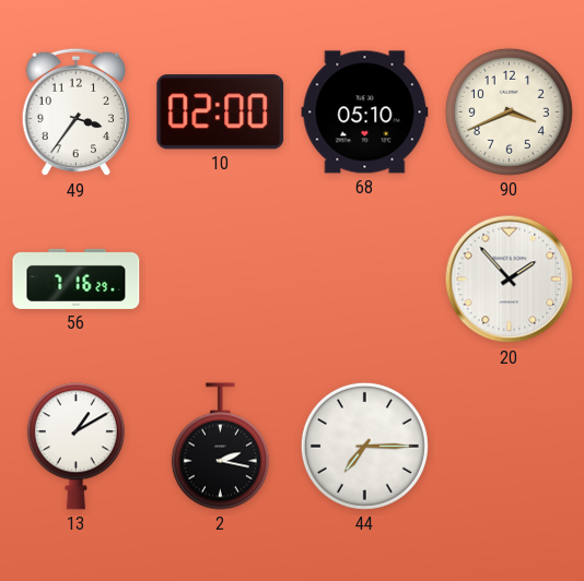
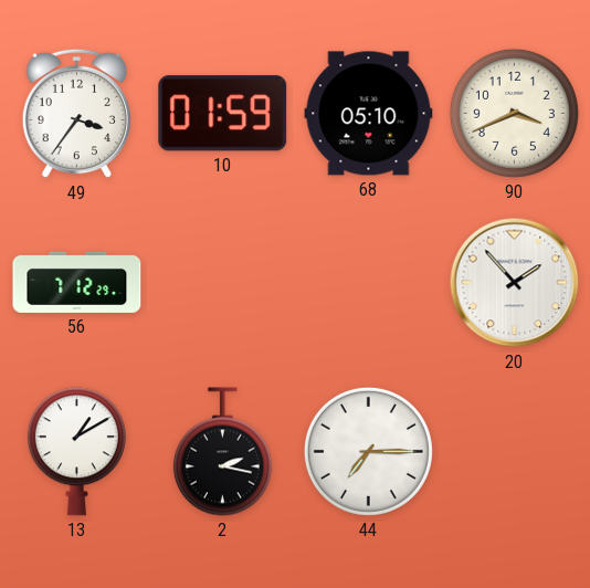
10: 02:00 -> 01:59
56: 7:16 -> 7:12
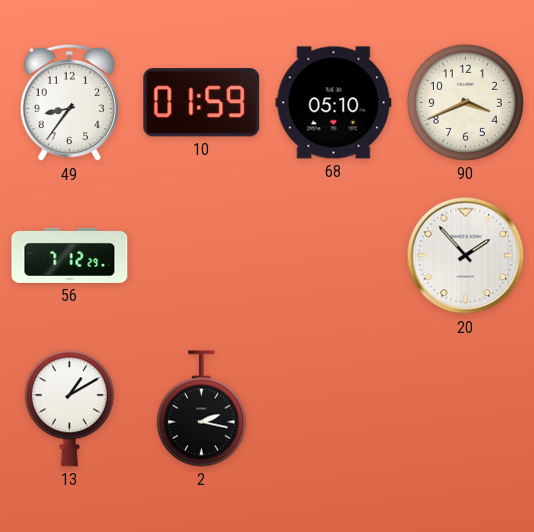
49: 3:36 -> 8:36
44: 7:15 -> none
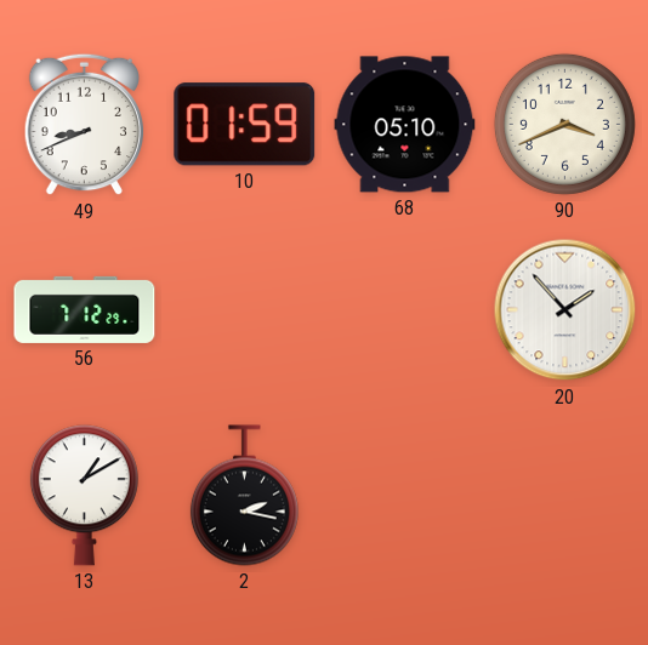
49: 8:36 -> 8:41
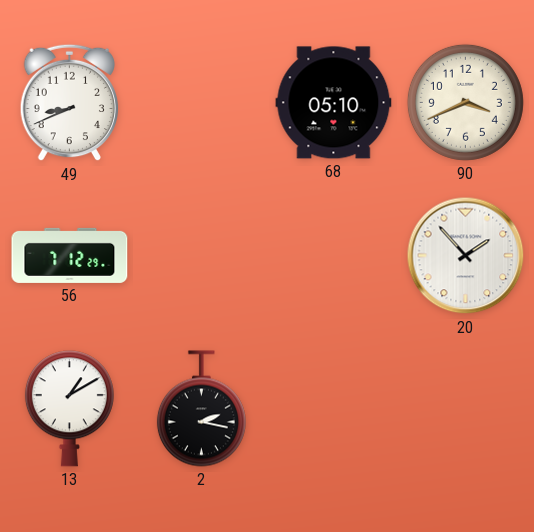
10: 01:59 -> none
